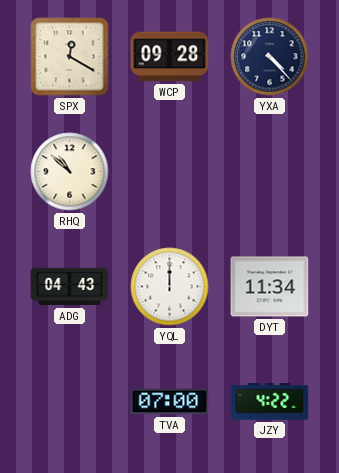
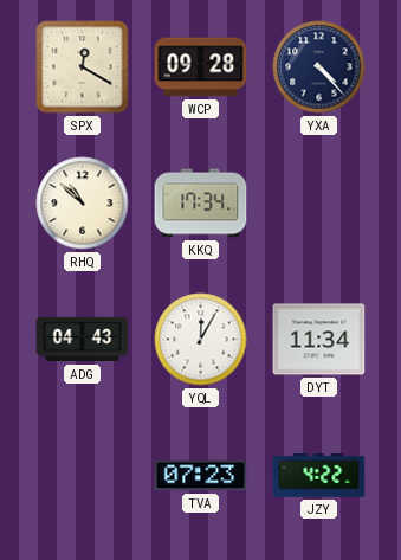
KKQ: none -> 17:34
YQL: 12:00 -> 12:05
TVA: 07:00 -> 07:23
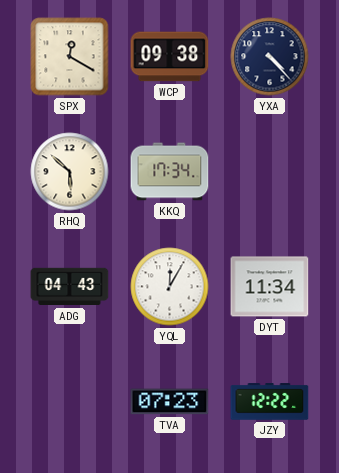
WCP: 09:28 -> 09:38
RHQ: 10:52 -> 5:52
JZY: 4:22 -> 12:22
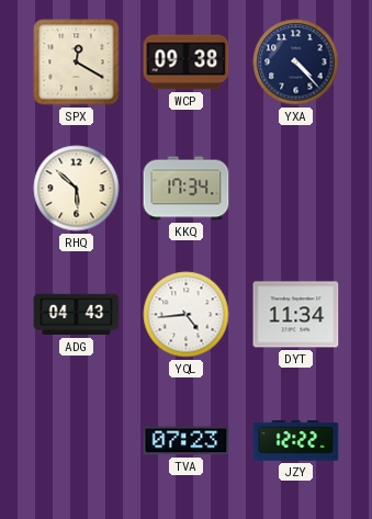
YQL: 12:05 -> 4:44
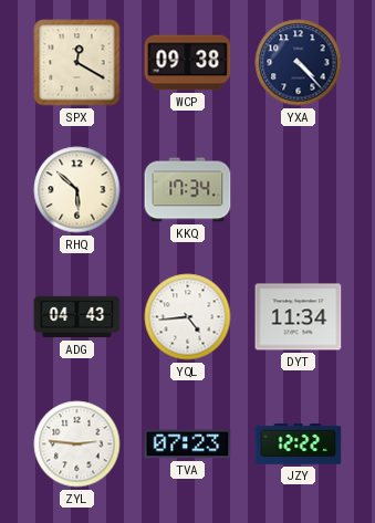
ZYL: none -> 2:46
